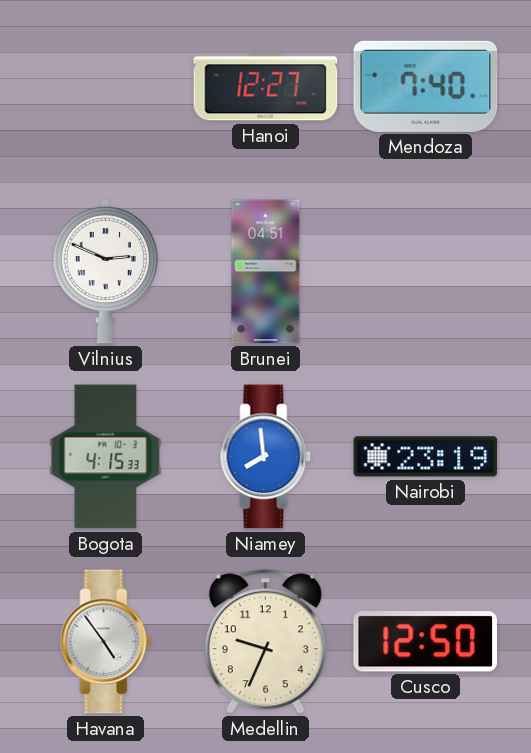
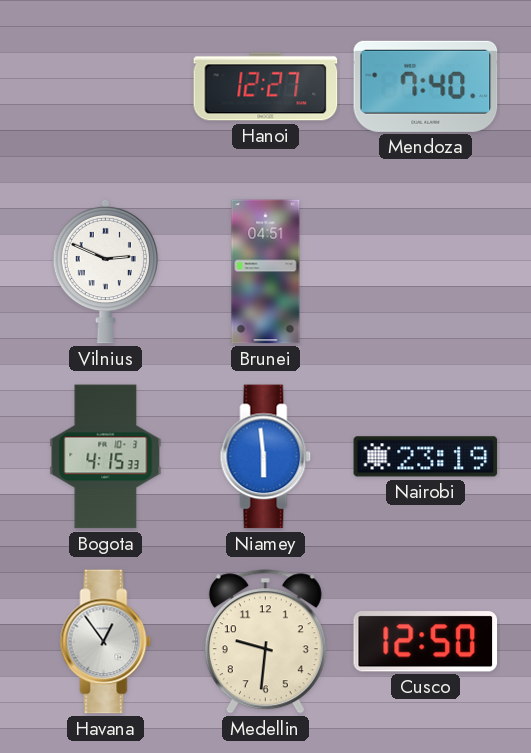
Niamey: 7:59 -> 5:59
Havana: 4:54 -> 12:54
Medellin: 9:34 -> 9:31
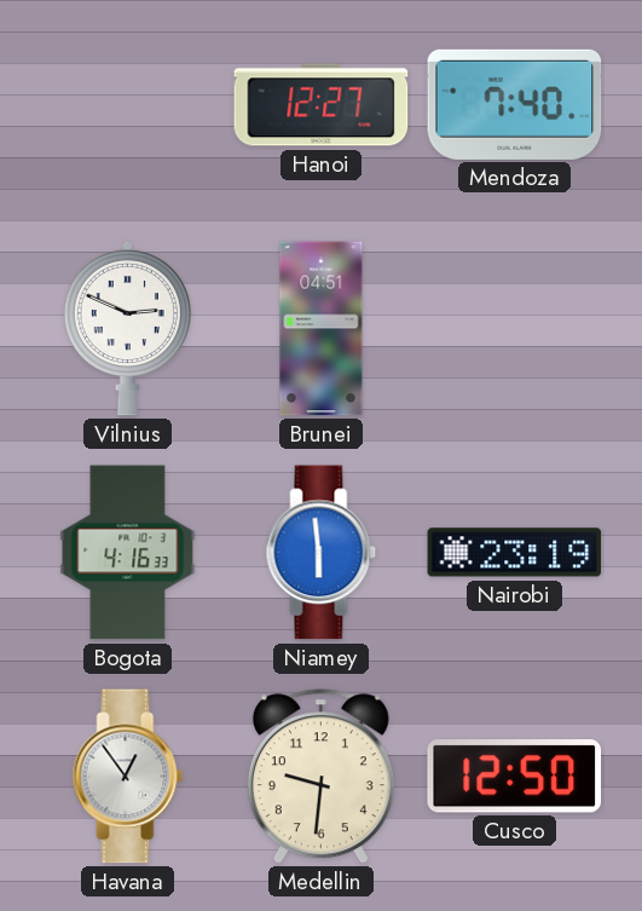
Bogota: 4:15 -> 4:16
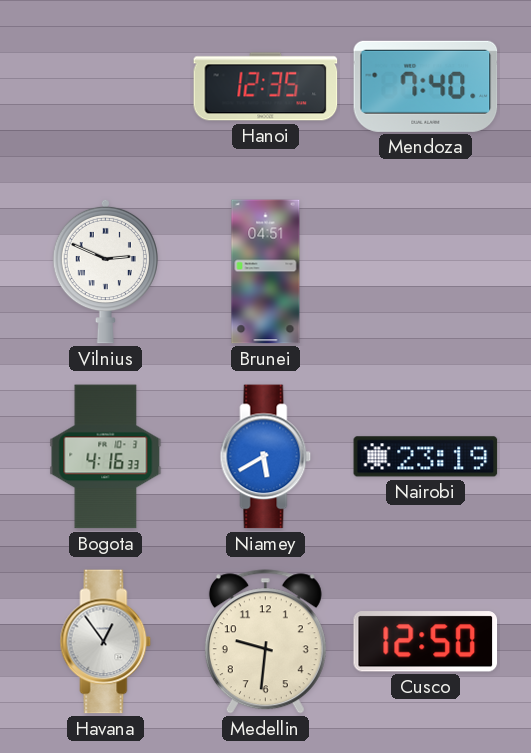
Hanoi: 12:27 -> 12:35
Niamey: 5:59 -> 5:40
